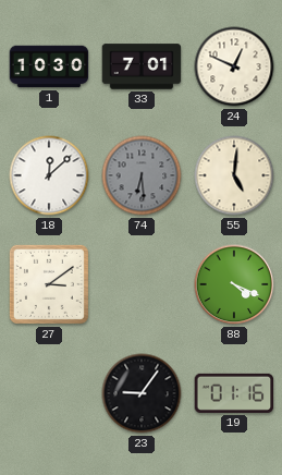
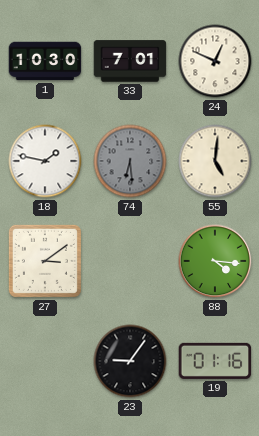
18: 12:08 -> 1:47
88: 4:19 -> 4:16
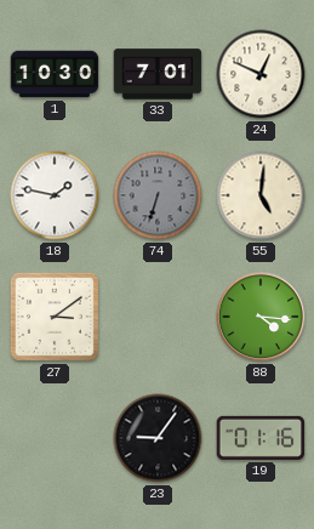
74: 6:29 -> 6:33
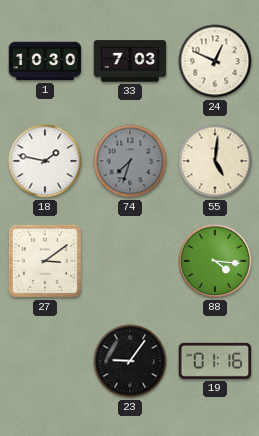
33: 7:01 -> 7:03
74: 6:33 -> 7:33
